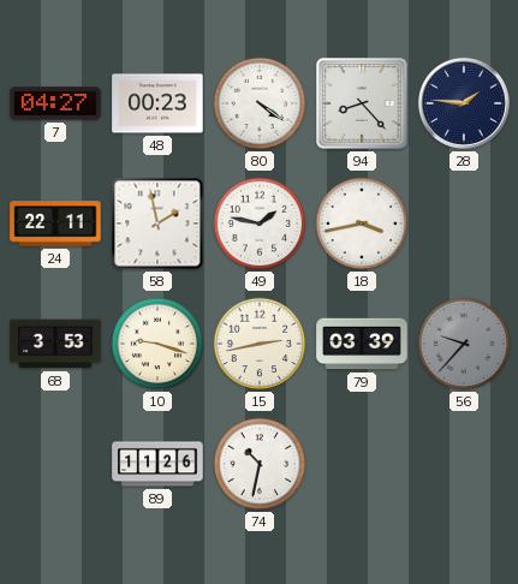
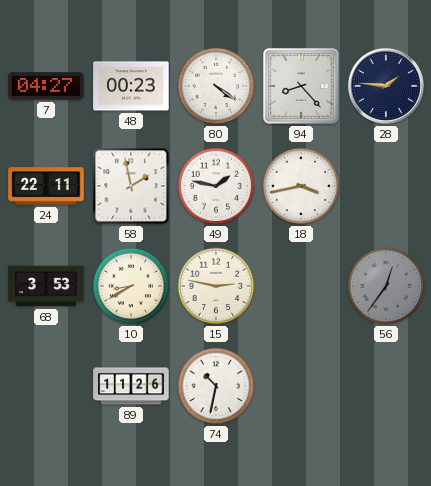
10: 9:18 -> 8:40
15: 2:43 -> 2:47
79: 03:39 -> none
56: 9:37 -> 12:36
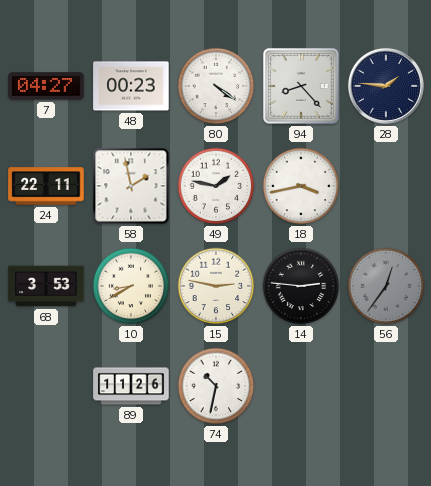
14: none -> 2:46
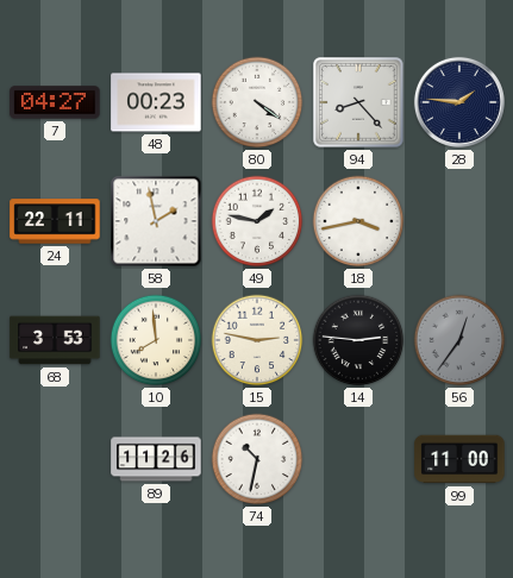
10: 8:40 -> 7:59
99: none -> 11:00
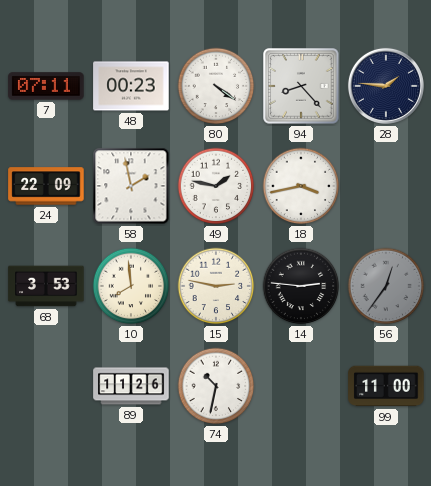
7: 04:27 -> 07:11
24: 22:11 -> 22:09
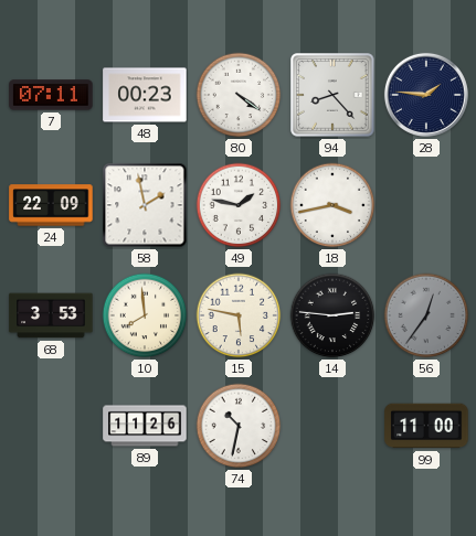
15: 2:47 -> 5:47
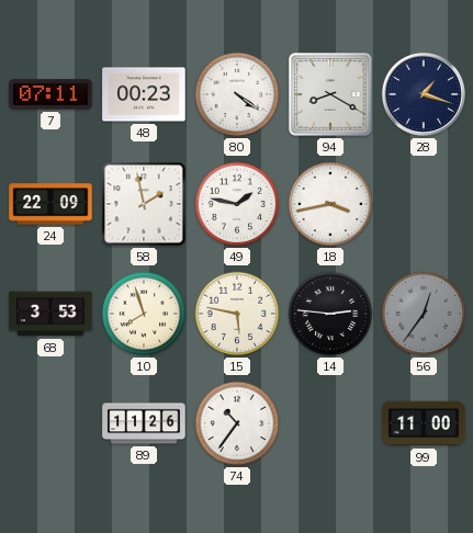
94: 8:23 -> 8:20
28: 1:46 -> 1:18
10: 7:59 -> 7:57
74: 10:32 -> 10:36
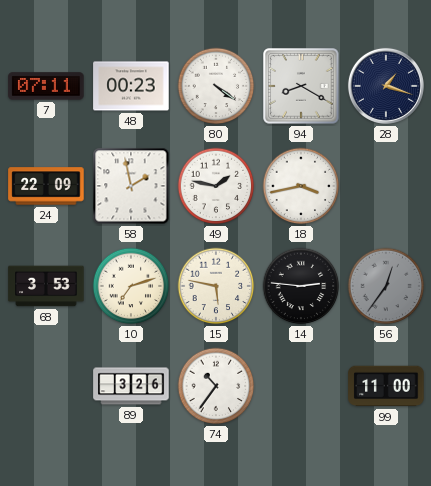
10: 7:57 -> 7:12
89: 11:26 -> 3:26
